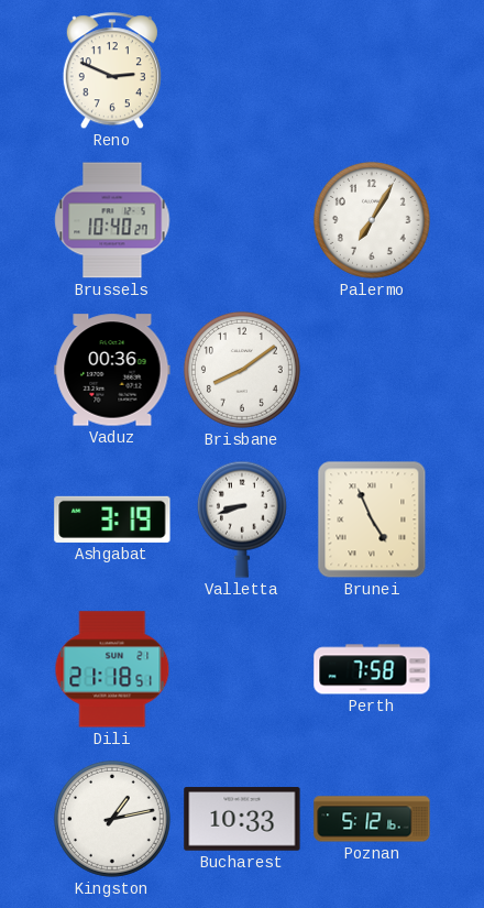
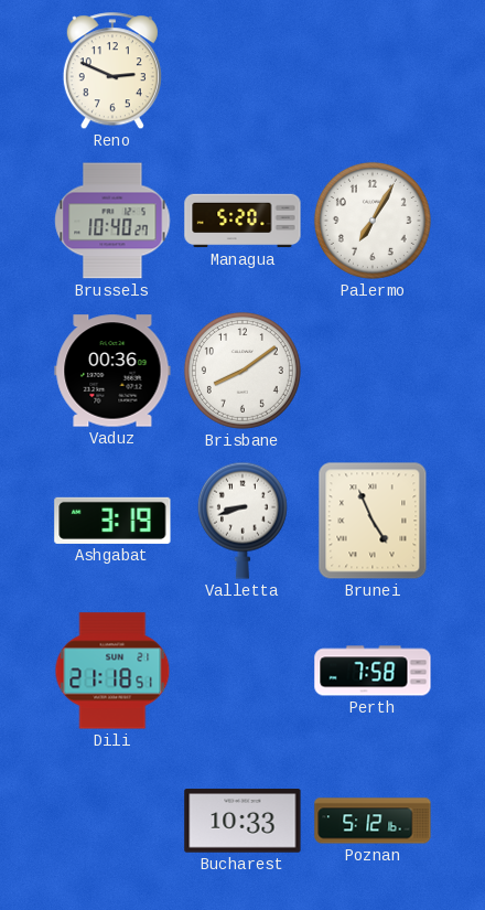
Managua: none -> 5:20
Kingston: 1:13 -> none
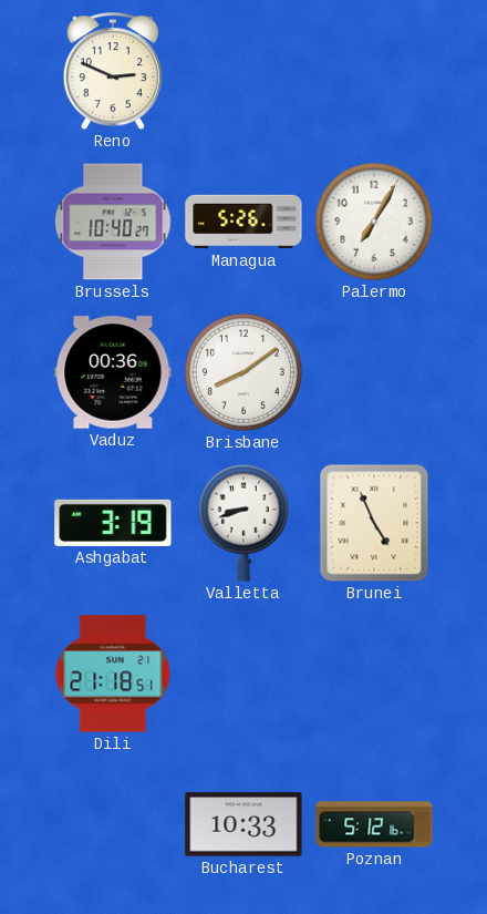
Managua: 5:20 -> 5:26
Perth: 7:58 -> none
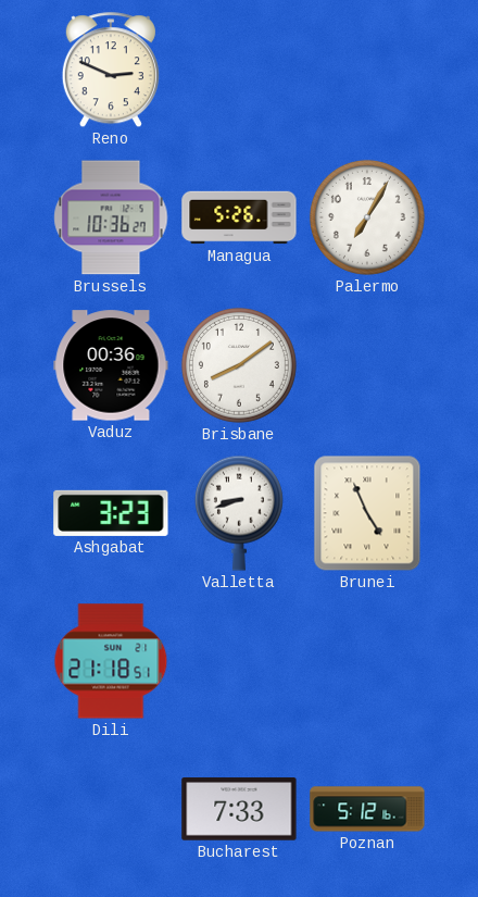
Brussels: 10:40 -> 10:36
Ashgabat: 3:19 -> 3:23
Bucharest: 10:33 -> 7:33
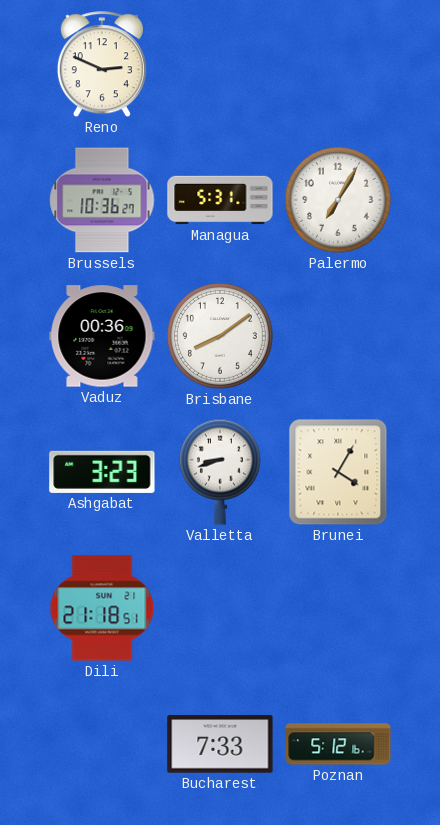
Managua: 5:26 -> 5:31
Brunei: 4:56 -> 4:05
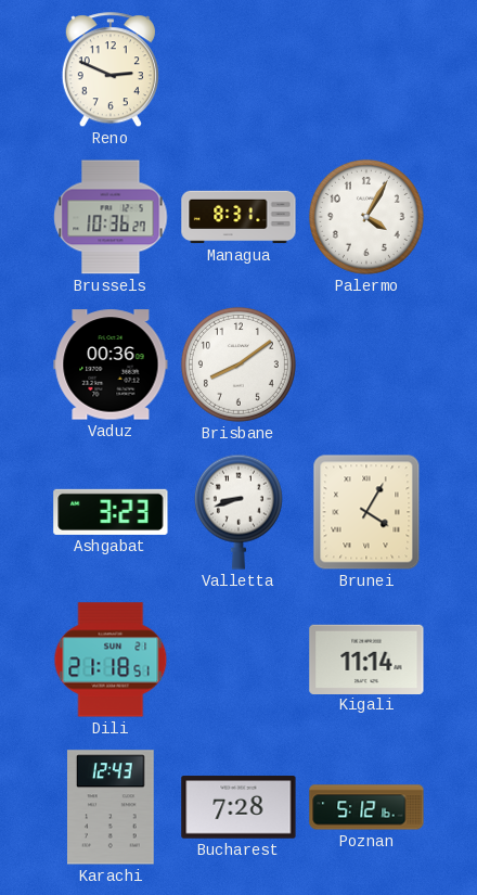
Managua: 5:31 -> 8:31
Palermo: 7:05 -> 4:05
Kigali: none -> 11:14
Karachi: none -> 12:43
Bucharest: 7:33 -> 7:28
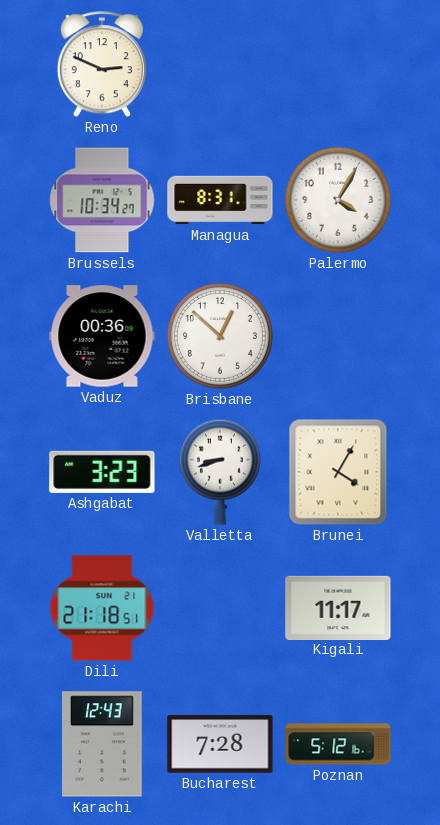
Brussels: 10:36 -> 10:34
Brisbane: 8:09 -> 12:52
Kigali: 11:14 -> 11:17
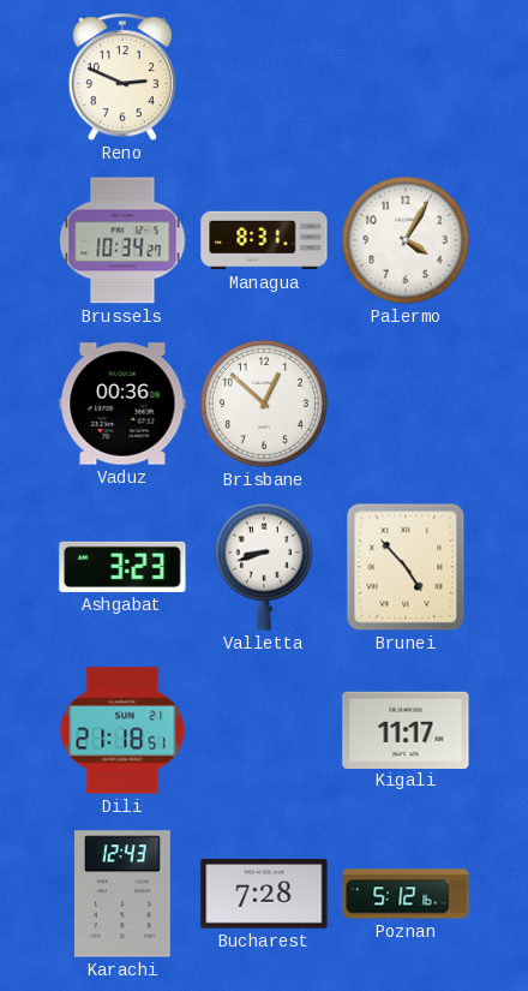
Brunei: 4:05 -> 4:53
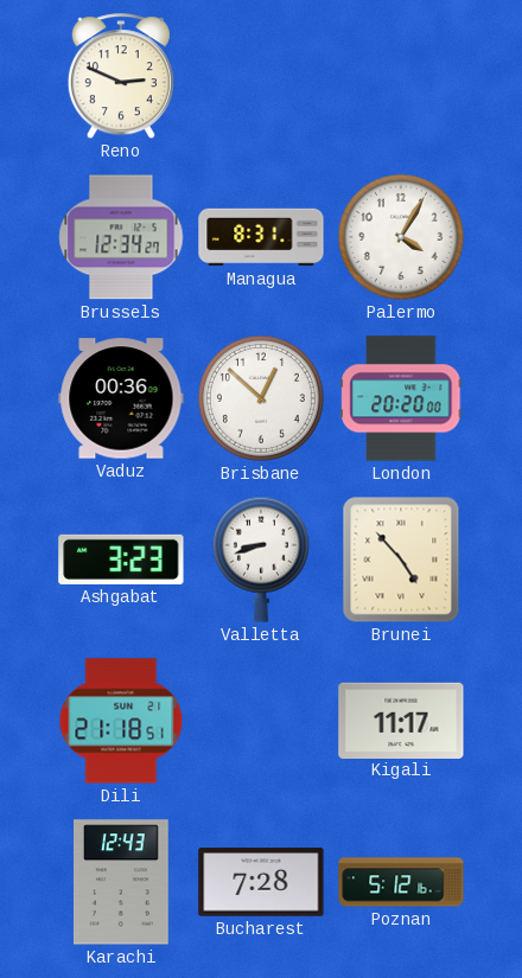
Brussels: 10:34 -> 12:34
London: none -> 20:20
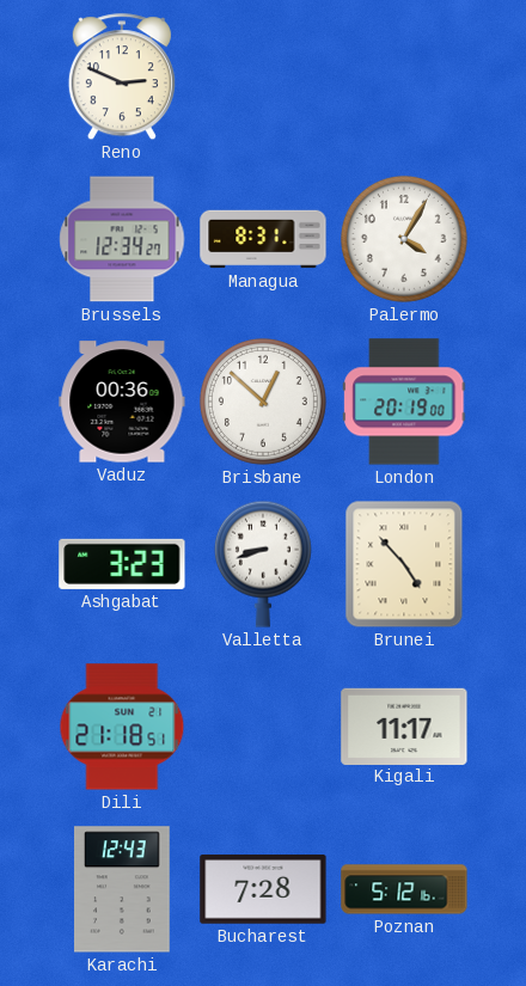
London: 20:20 -> 20:19
